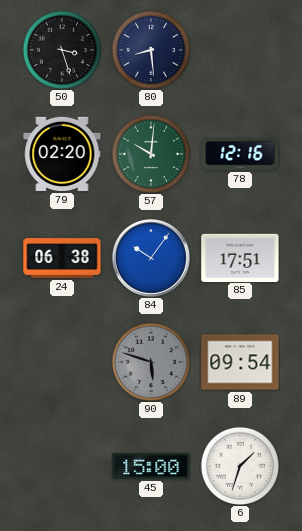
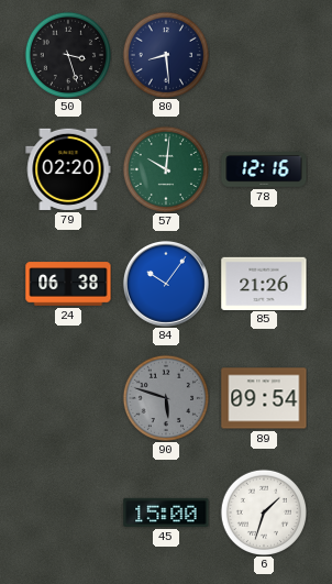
85: 17:51 -> 21:26
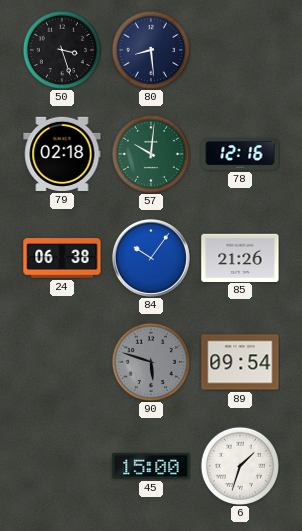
79: 02:20 -> 02:18
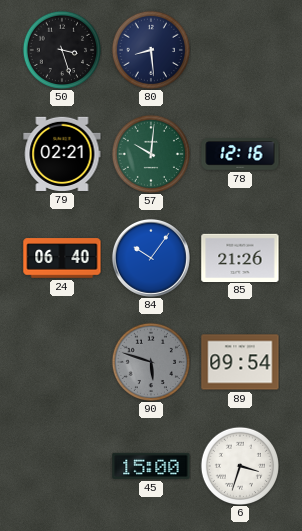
79: 02:18 -> 02:21
24: 06:38 -> 06:40
6: 1:33 -> 3:33
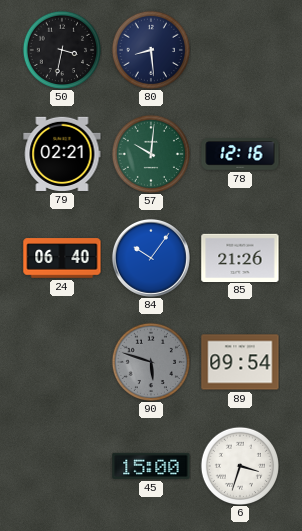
50: 3:27 -> 3:32
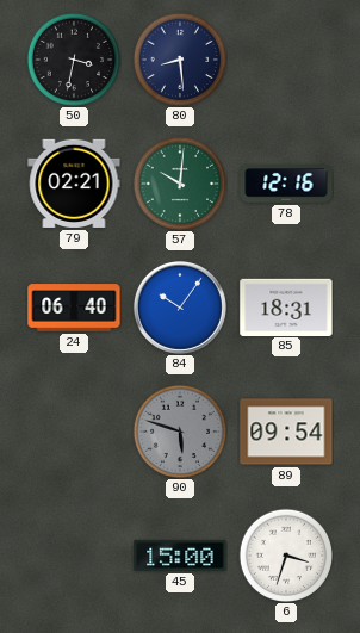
85: 21:26 -> 18:31
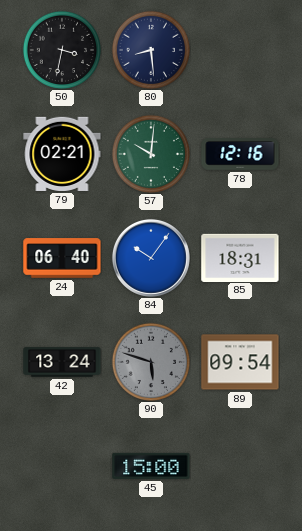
42: none -> 13:24
6: 3:33 -> none
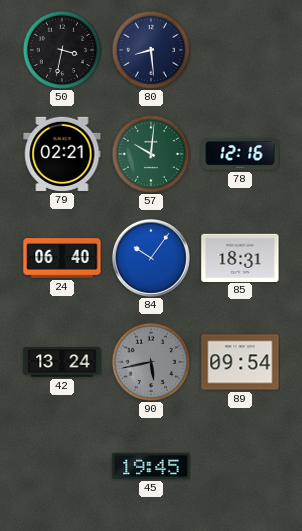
90: 5:48 -> 5:43
45: 15:00 -> 19:45
